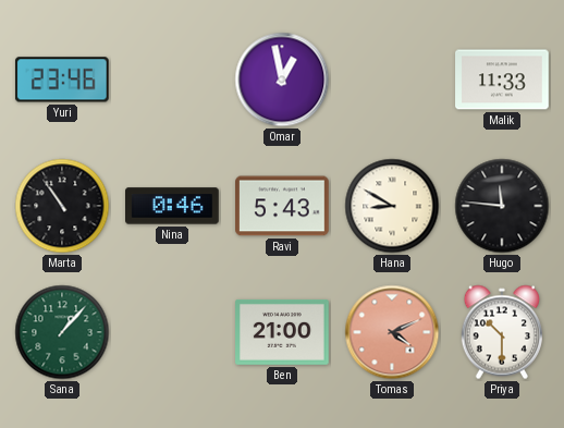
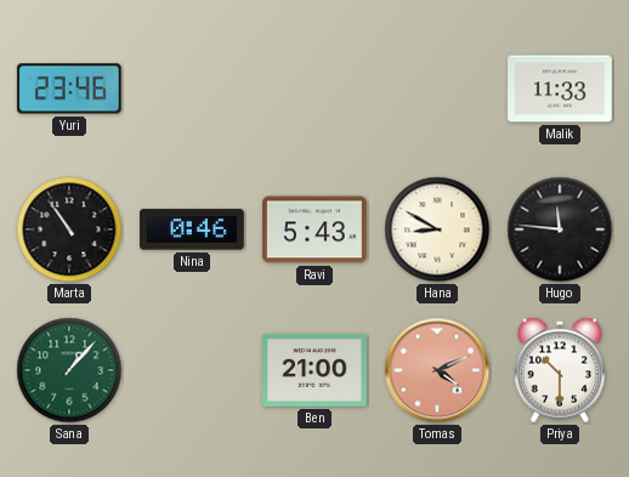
Omar: 12:58 -> none
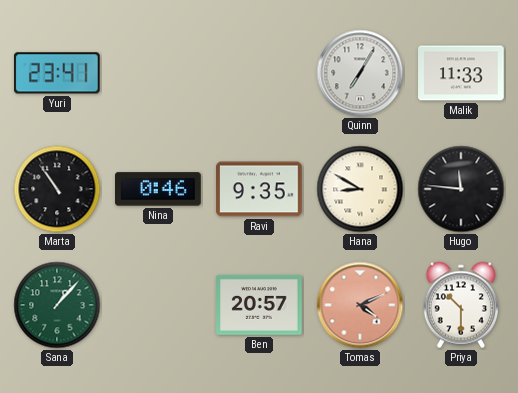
Yuri: 23:46 -> 23:41
Quinn: none -> 7:05
Ravi: 5:43 -> 9:35
Ben: 21:00 -> 20:57
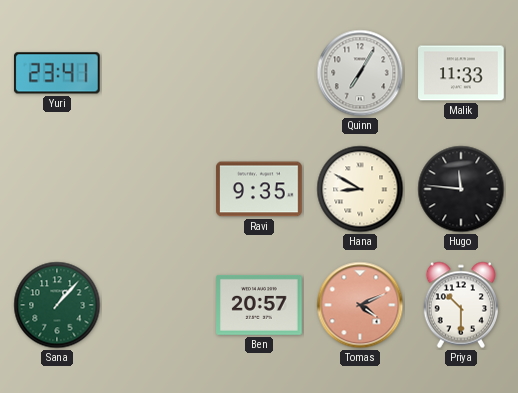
Marta: 10:54 -> none
Nina: 0:46 -> none
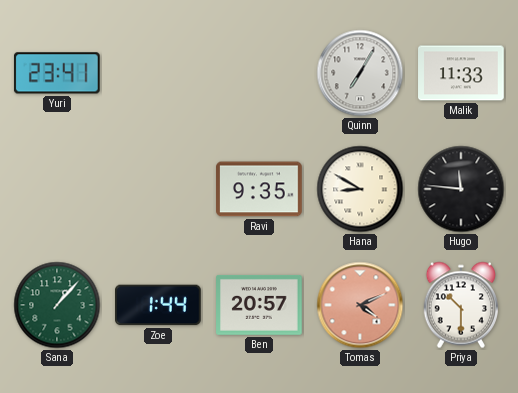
Zoe: none -> 1:44
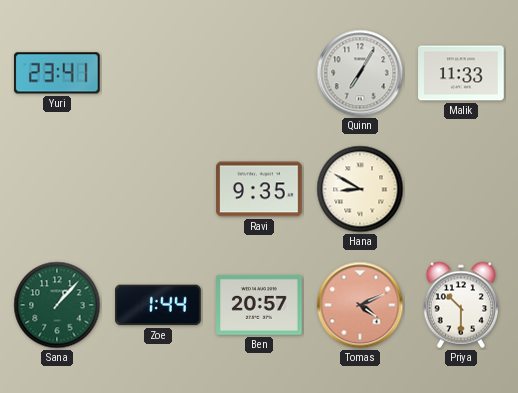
Hugo: 11:46 -> none
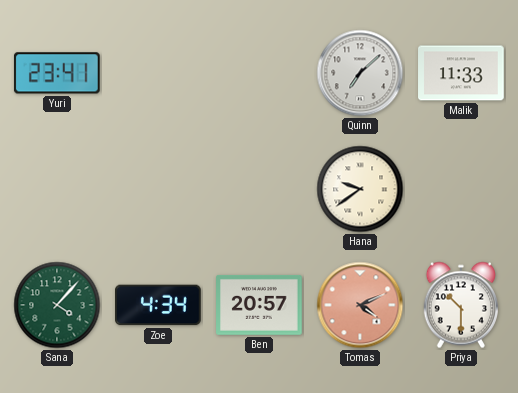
Quinn: 7:05 -> 7:08
Ravi: 9:35 -> none
Hana: 8:50 -> 9:39
Sana: 1:07 -> 4:07
Zoe: 1:44 -> 4:34
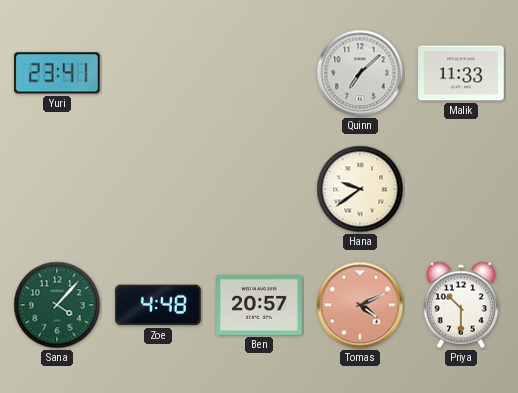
Zoe: 4:34 -> 4:48
